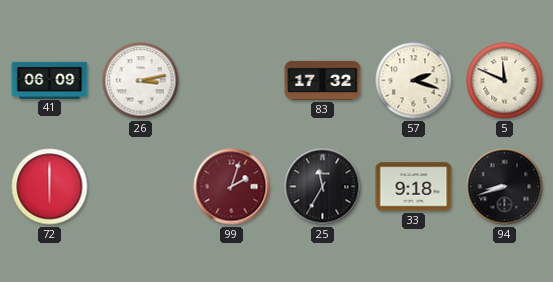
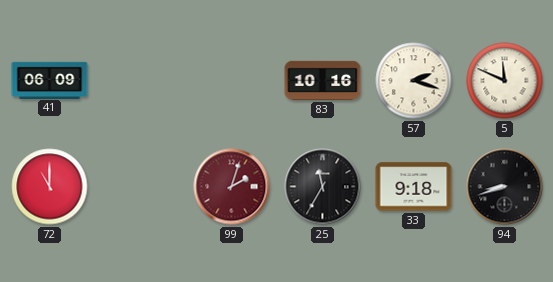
26: 3:13 -> none
83: 17:32 -> 10:16
72: 6:00 -> 11:00
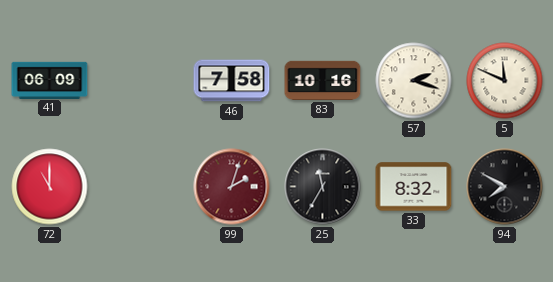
46: none -> 7:58
33: 9:18 -> 8:32
94: 8:42 -> 7:50
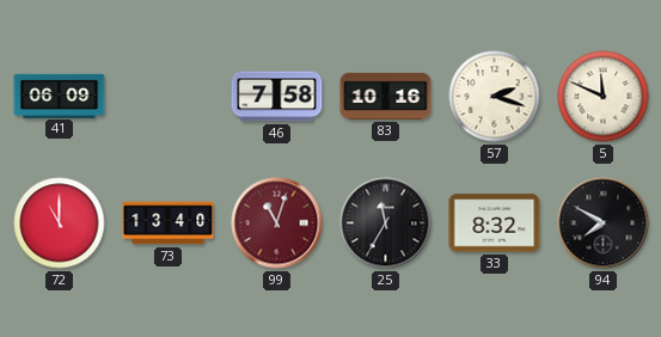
73: none -> 13:40
99: 2:03 -> 11:03
